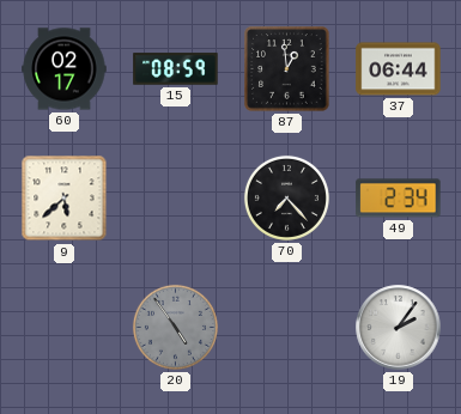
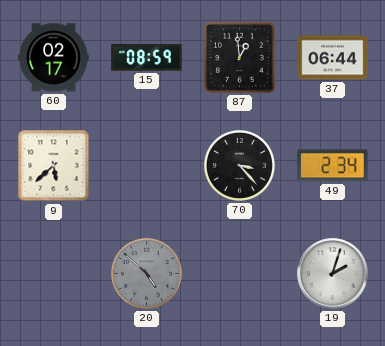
70: 7:23 -> 3:23
20: 4:54 -> 4:52
19: 2:06 -> 2:03
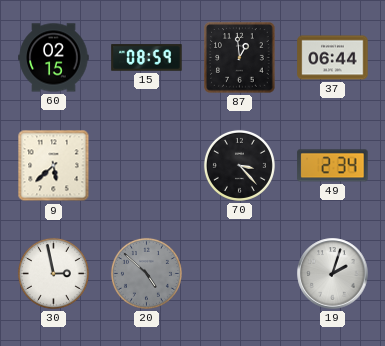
60: 02:17 -> 02:15
30: none -> 2:58
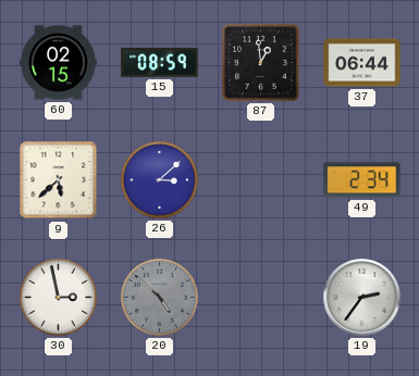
26: none -> 3:08
70: 3:23 -> none
19: 2:03 -> 2:36
